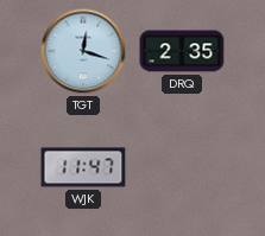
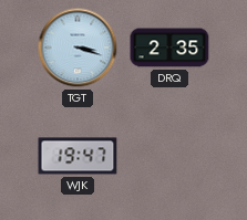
TGT: 12:18 -> 3:18
WJK: 11:47 -> 19:47
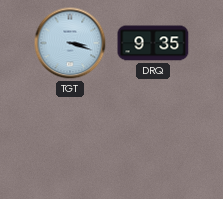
DRQ: 2:35 -> 9:35
WJK: 19:47 -> none
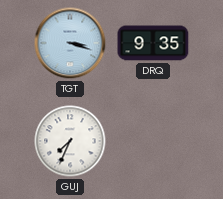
GUJ: none -> 7:34
